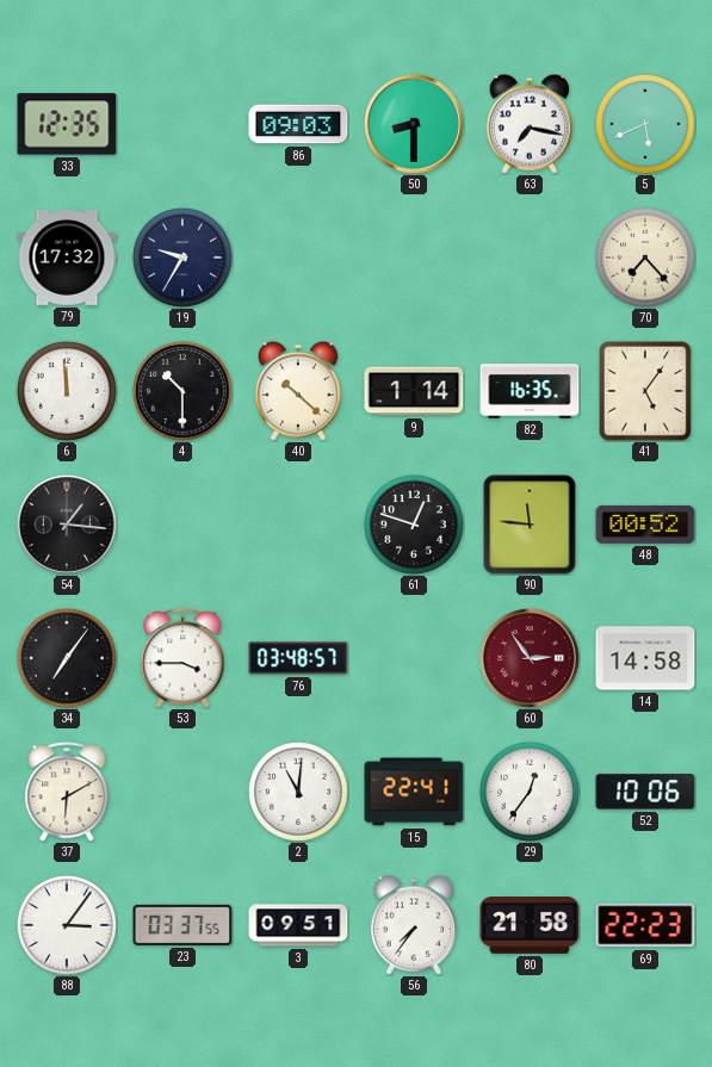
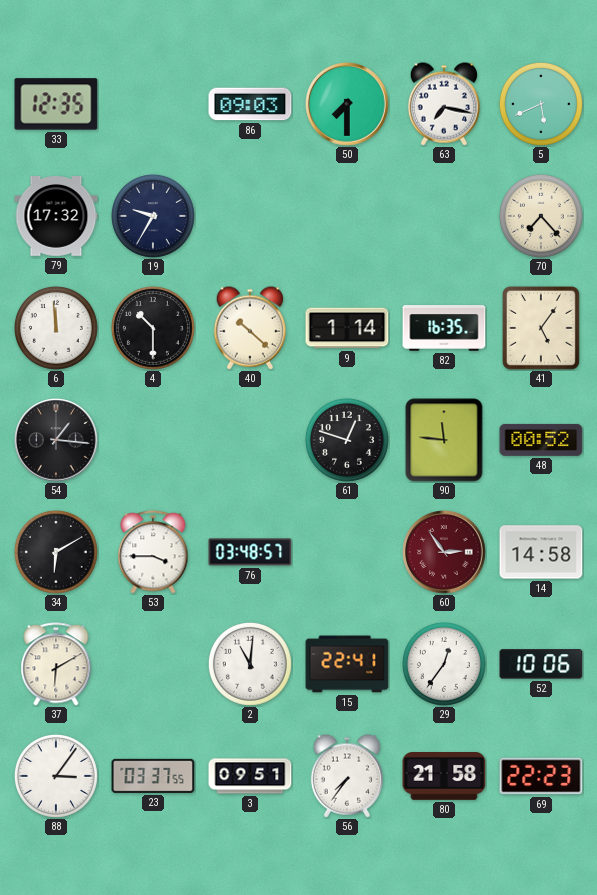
50: 8:30 -> 7:30
34: 7:06 -> 6:10
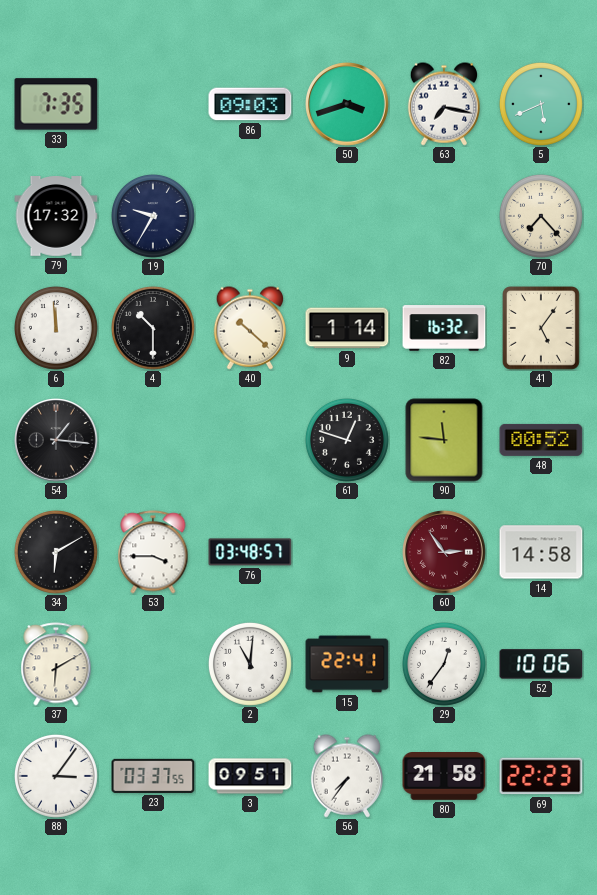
33: 12:35 -> 7:35
50: 7:30 -> 3:42
82: 16:35 -> 16:32
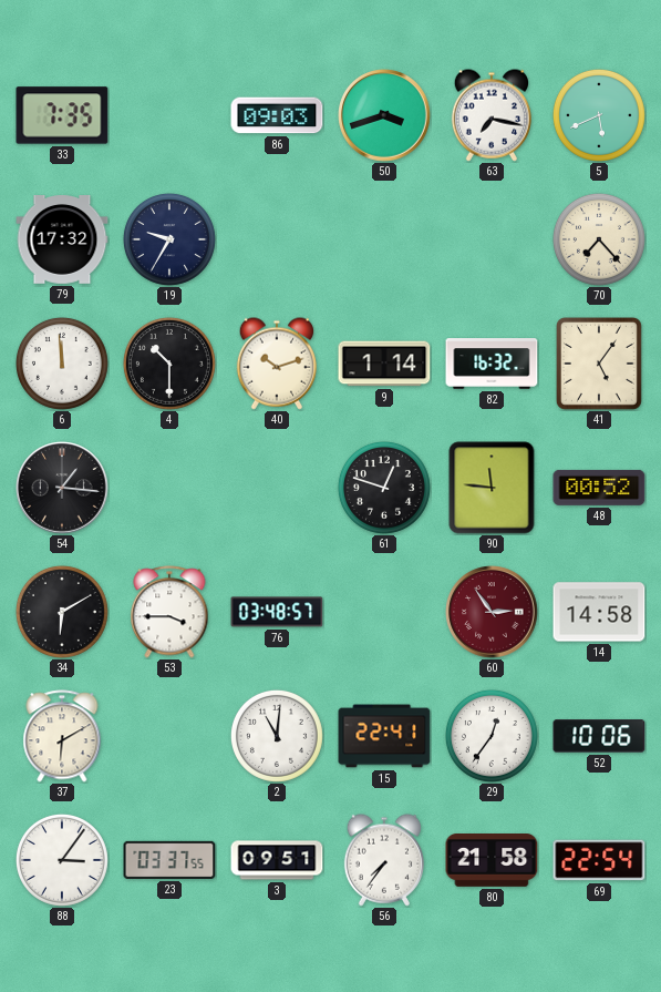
40: 10:22 -> 10:12
69: 22:23 -> 22:54
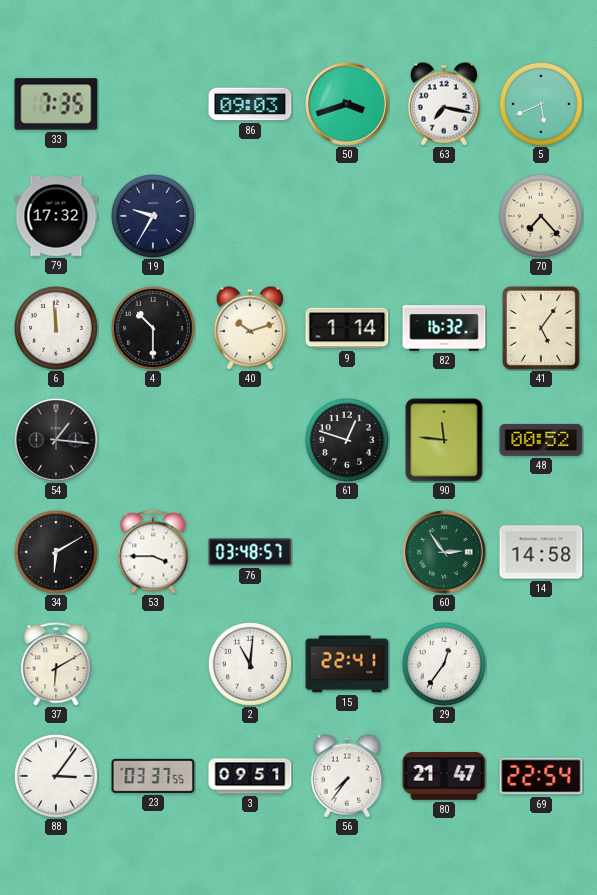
60 dial: burgundy -> green
52: 10:06 -> none
80: 21:58 -> 21:47
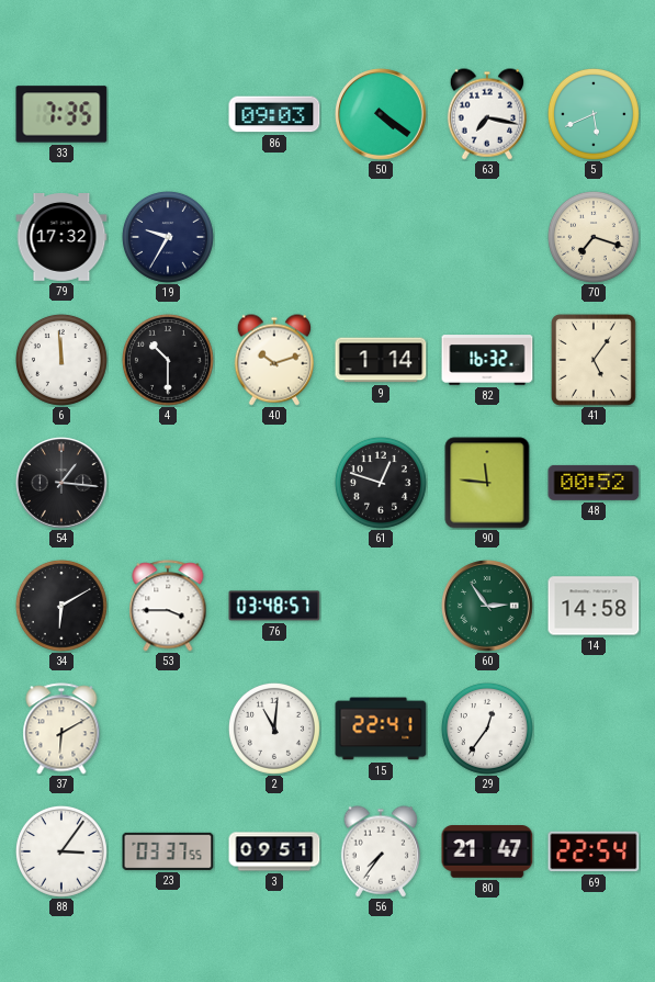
50: 3:42 -> 4:21
70: 7:23 -> 7:18
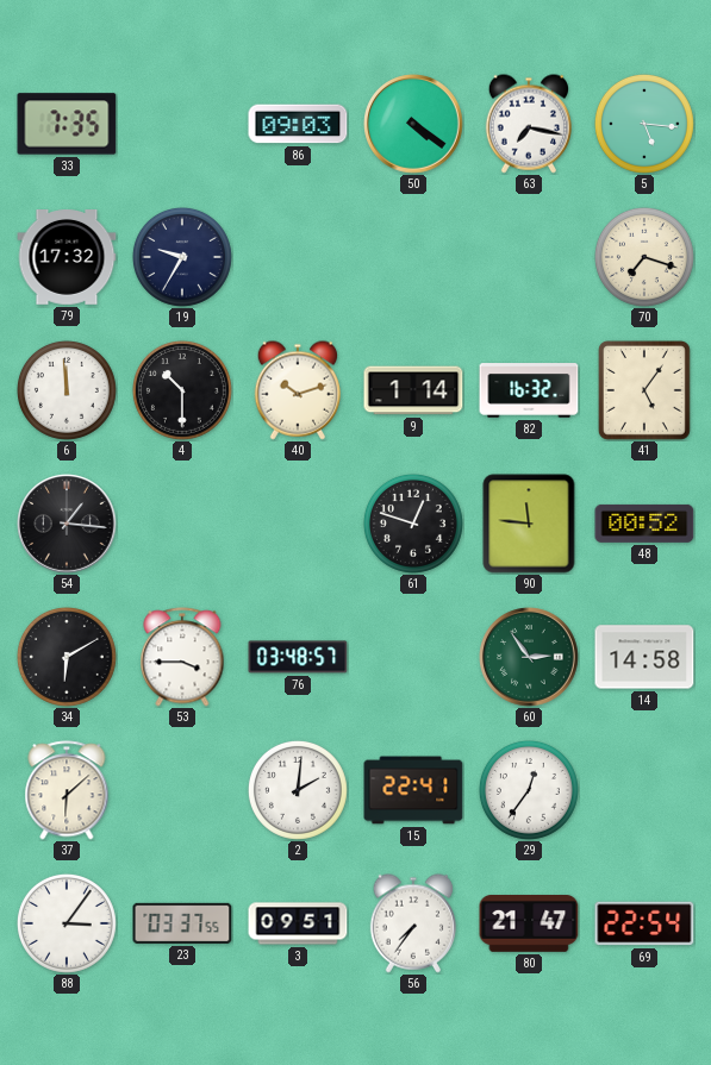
5: 5:41 -> 5:16
37: 6:10 -> 6:08
2: 11:01 -> 2:01
